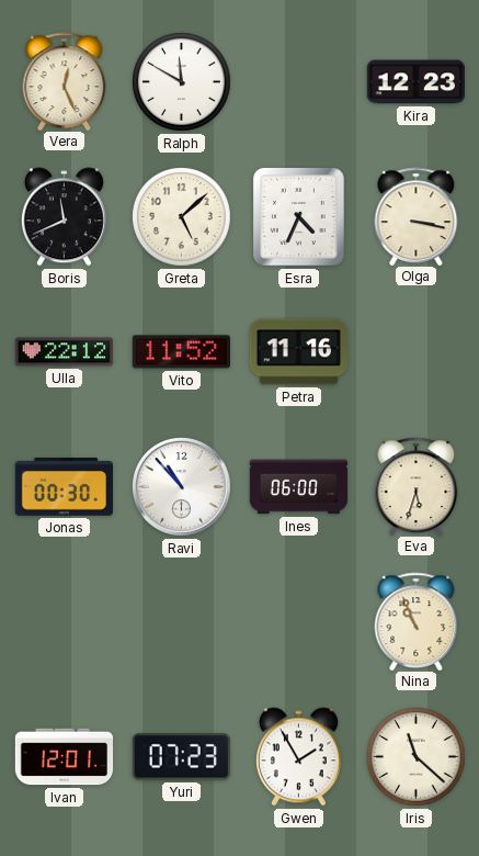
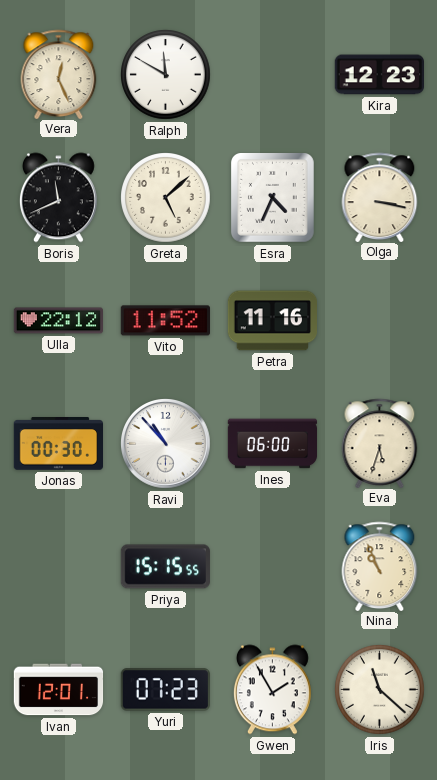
Priya: none -> 15:15
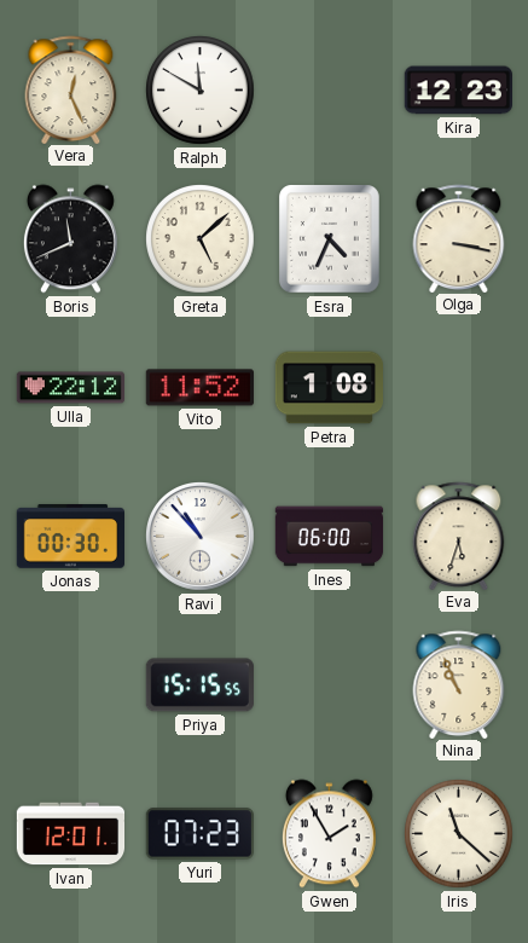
Petra: 11:16 -> 1:08
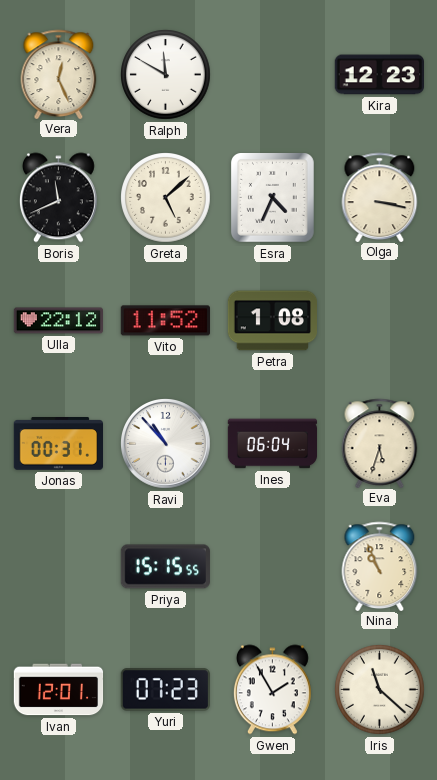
Jonas: 00:30 -> 00:31
Ines: 06:00 -> 06:04
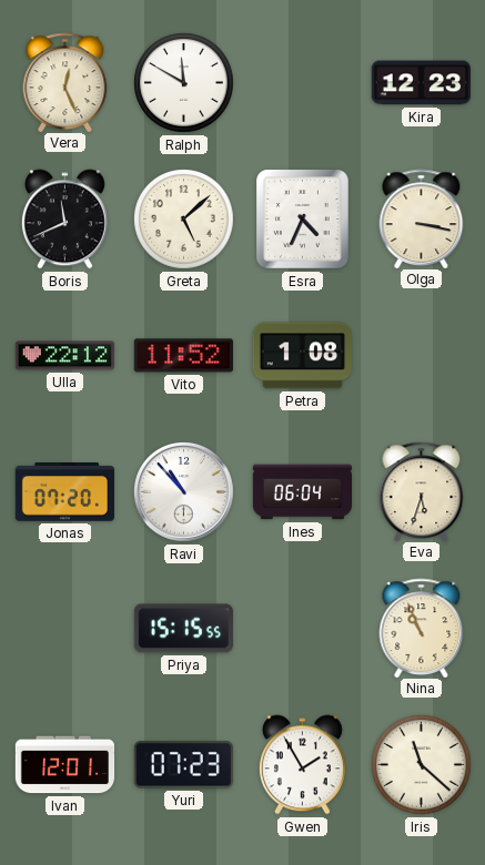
Jonas: 00:31 -> 07:20
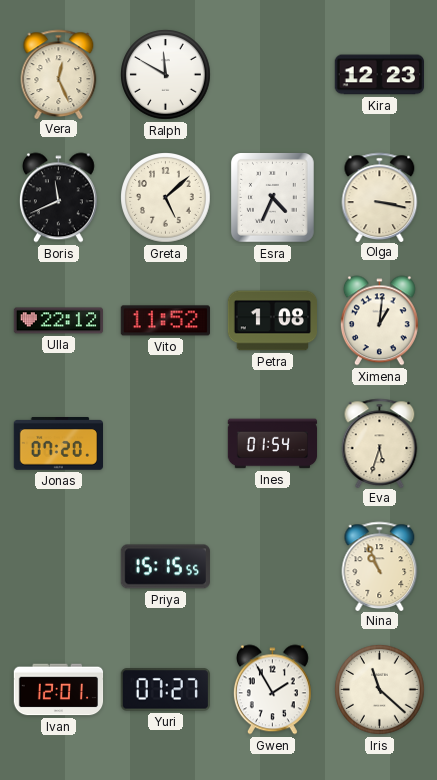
Ximena: none -> 1:01
Ravi: 10:53 -> none
Ines: 06:04 -> 01:54
Yuri: 07:23 -> 07:27
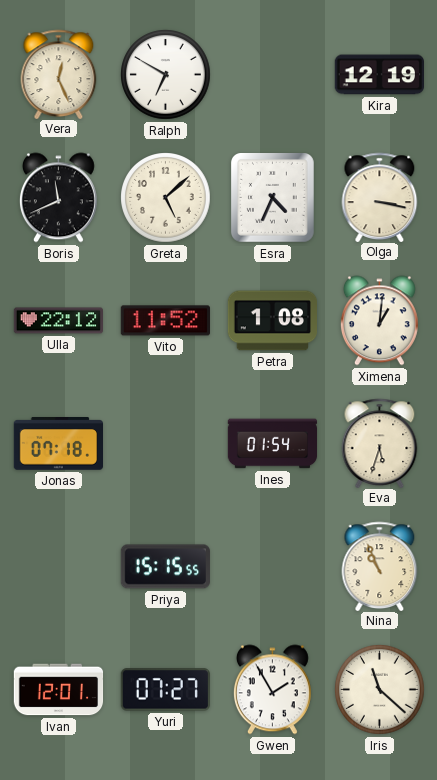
Ralph: 11:50 -> 6:50
Kira: 12:23 -> 12:19
Jonas: 07:20 -> 07:18
